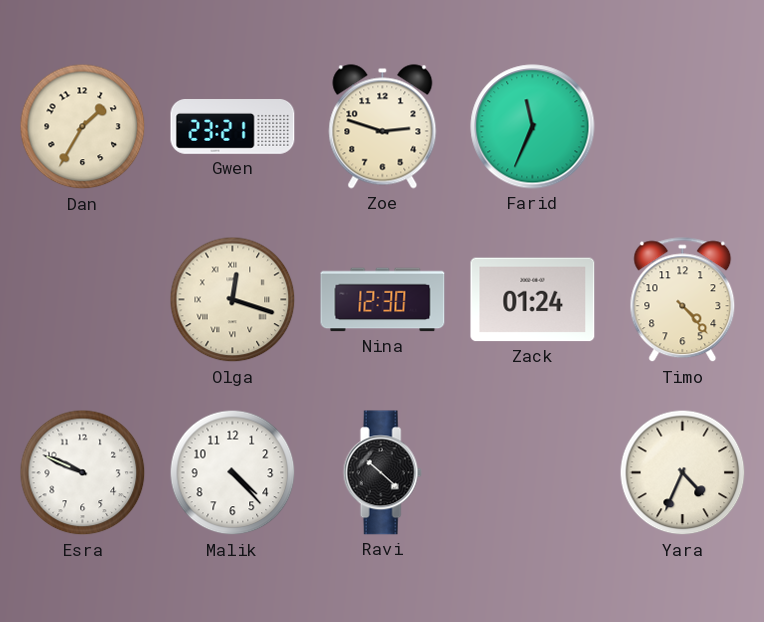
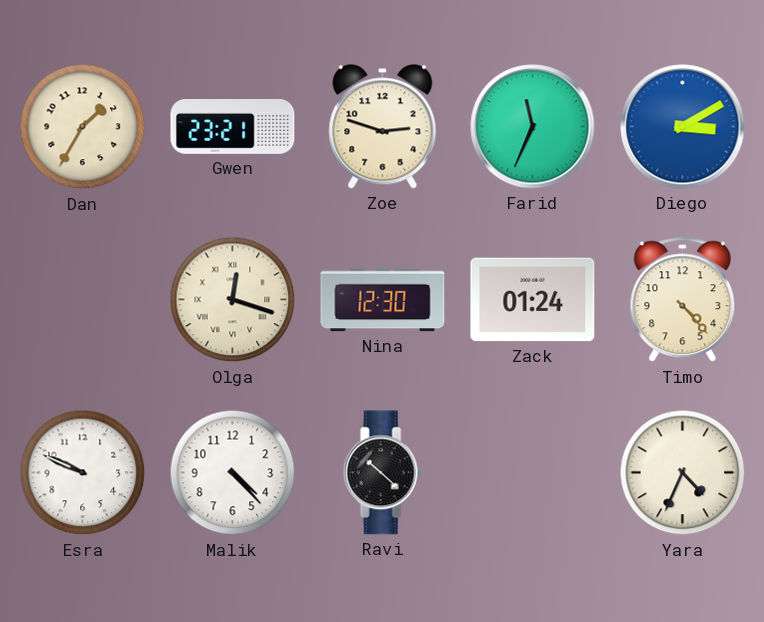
Diego: none -> 3:10
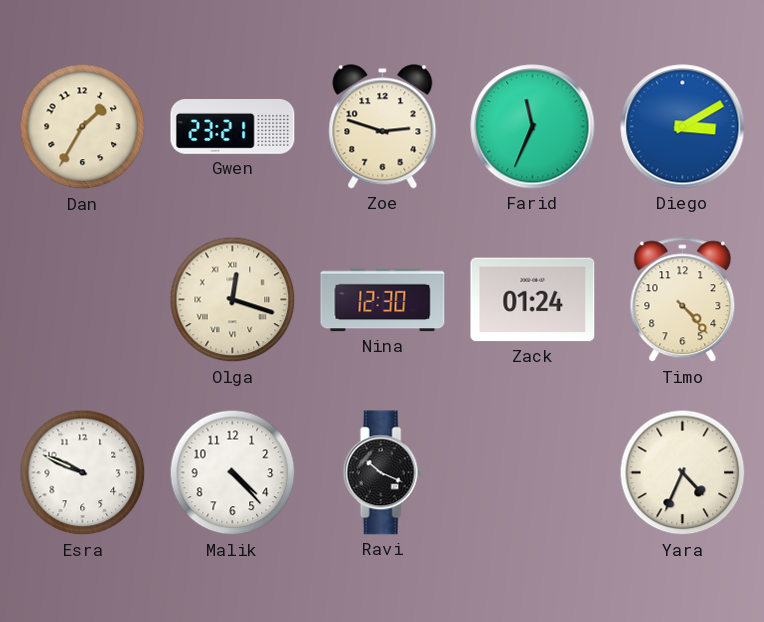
Ravi: 10:22 -> 10:19
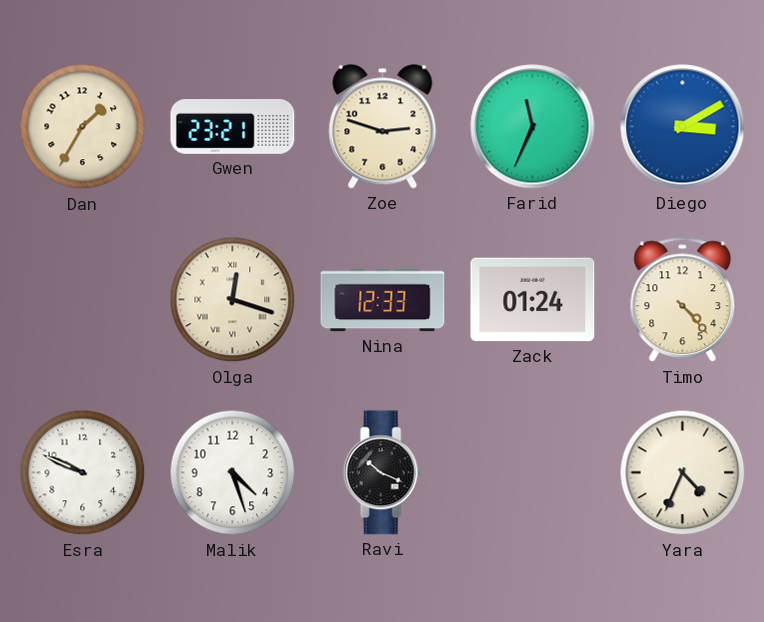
Nina: 12:30 -> 12:33
Malik: 4:23 -> 4:27
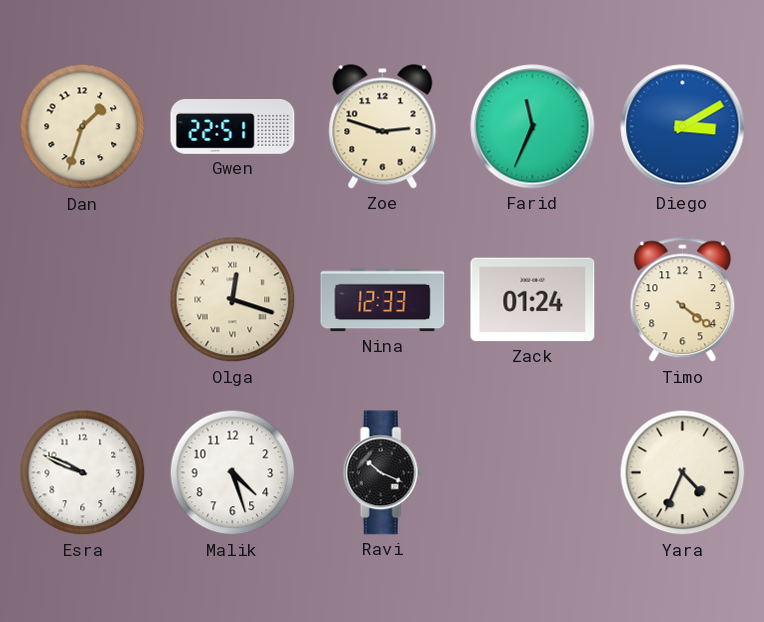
Dan: 1:35 -> 1:33
Gwen: 23:21 -> 22:51
Timo: 4:23 -> 4:21
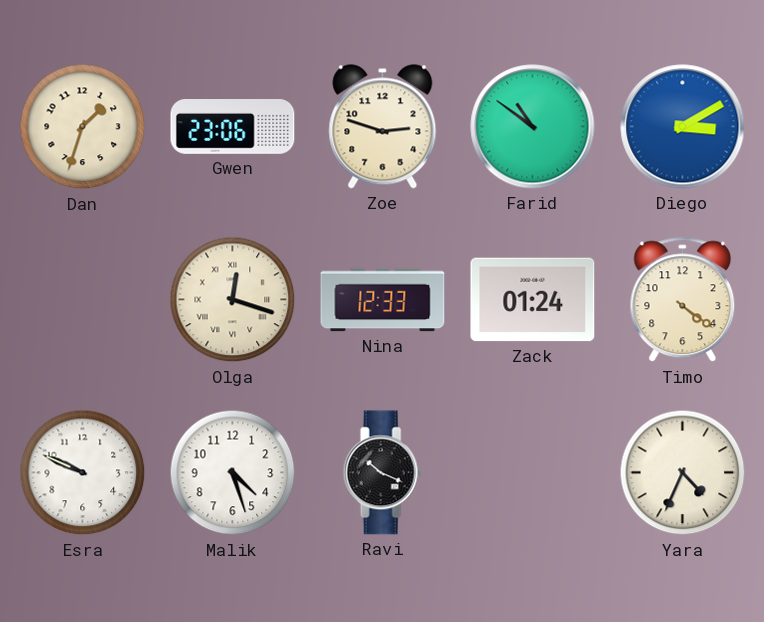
Gwen: 22:51 -> 23:06
Farid: 11:34 -> 10:51
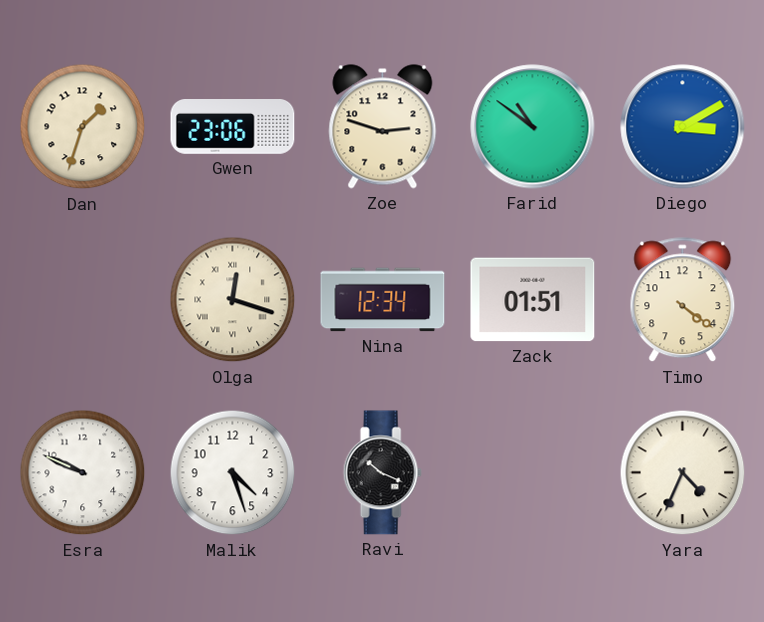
Nina: 12:33 -> 12:34
Zack: 01:24 -> 01:51
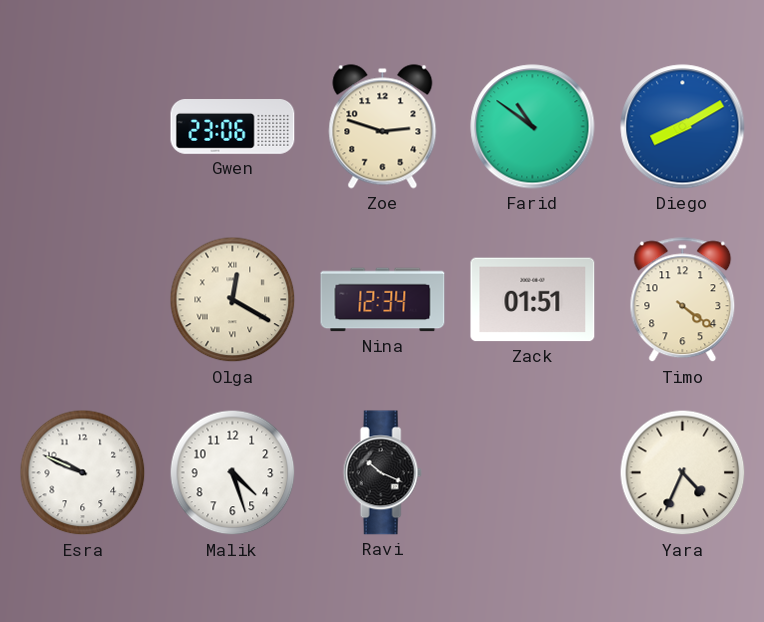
Dan: 1:33 -> none
Diego: 3:10 -> 8:10
Olga: 12:18 -> 12:20
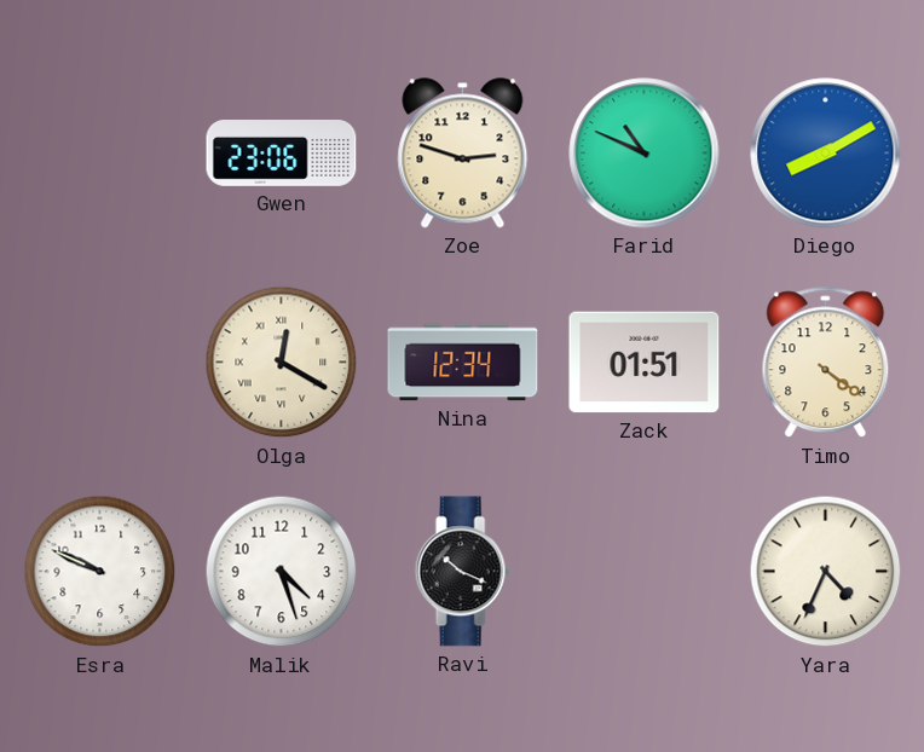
Farid: 10:51 -> 10:49
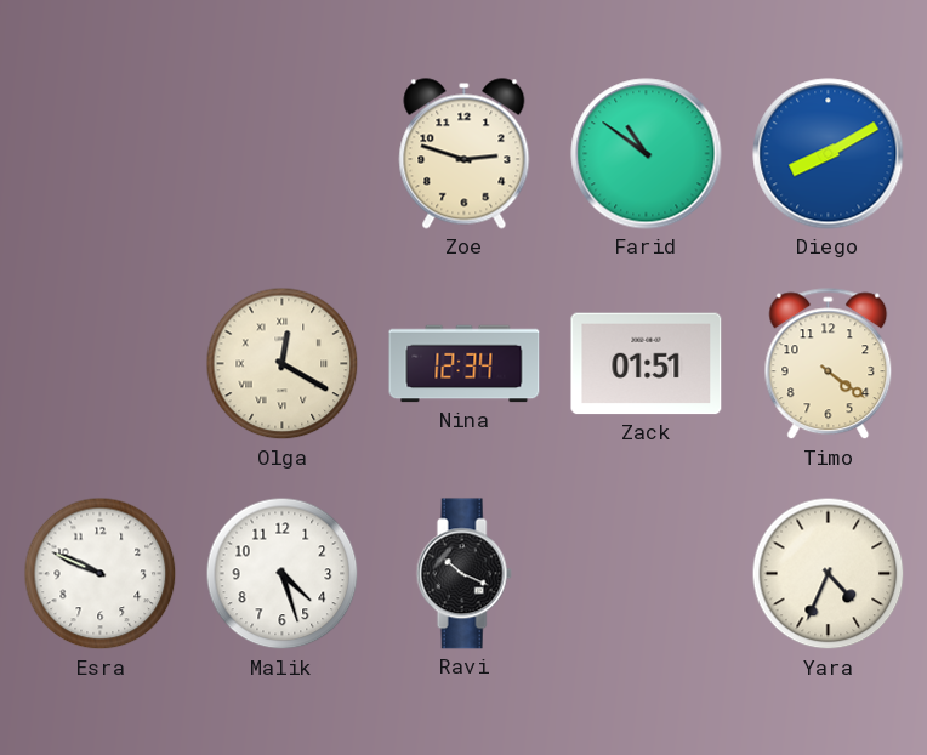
Gwen: 23:06 -> none
Farid: 10:49 -> 10:51
